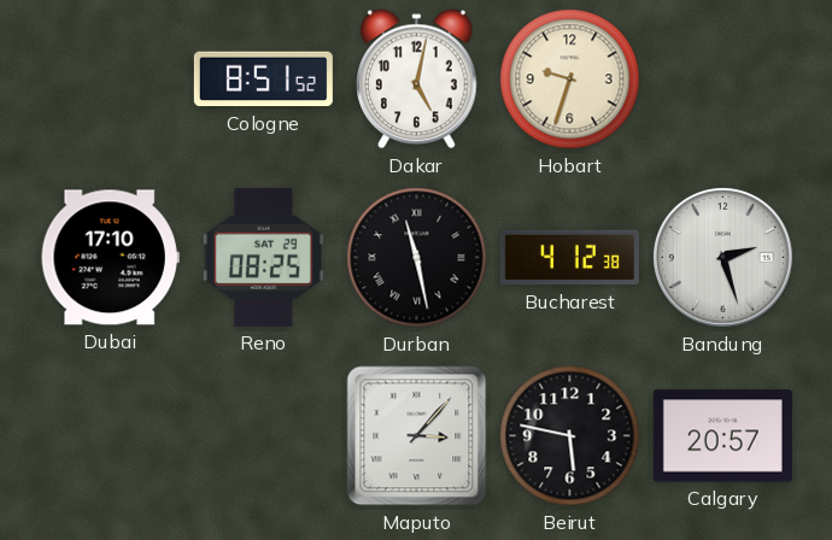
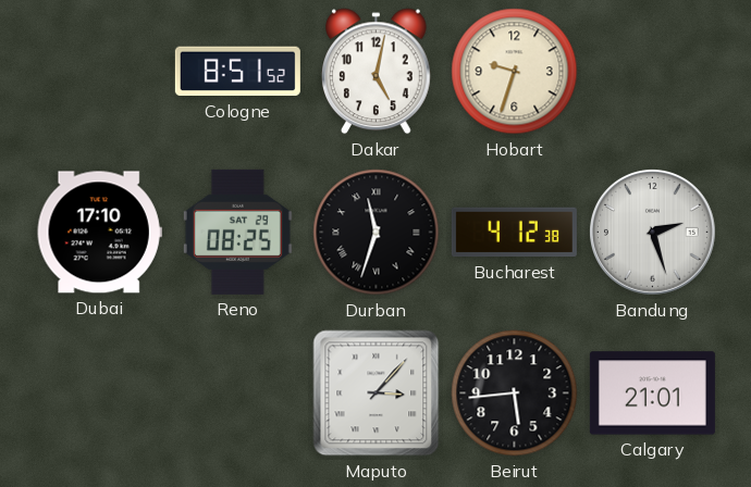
Durban: 11:28 -> 11:33
Beirut: 5:47 -> 5:44
Calgary: 20:57 -> 21:01
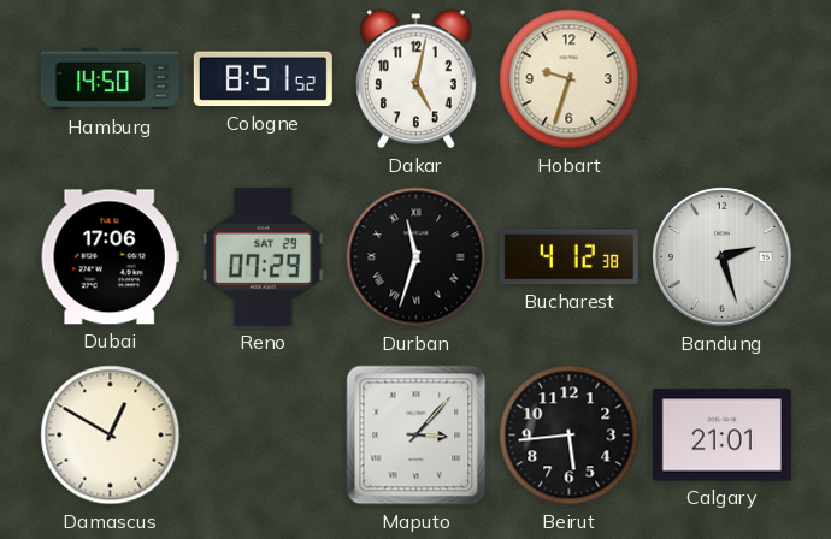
Hamburg: none -> 14:50
Dubai: 17:10 -> 17:06
Reno: 08:25 -> 07:29
Damascus: none -> 12:50
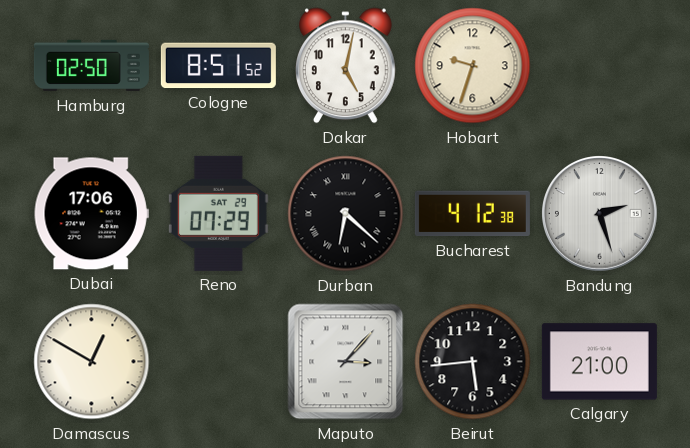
Hamburg: 14:50 -> 02:50
Durban: 11:33 -> 6:22
Calgary: 21:01 -> 21:00
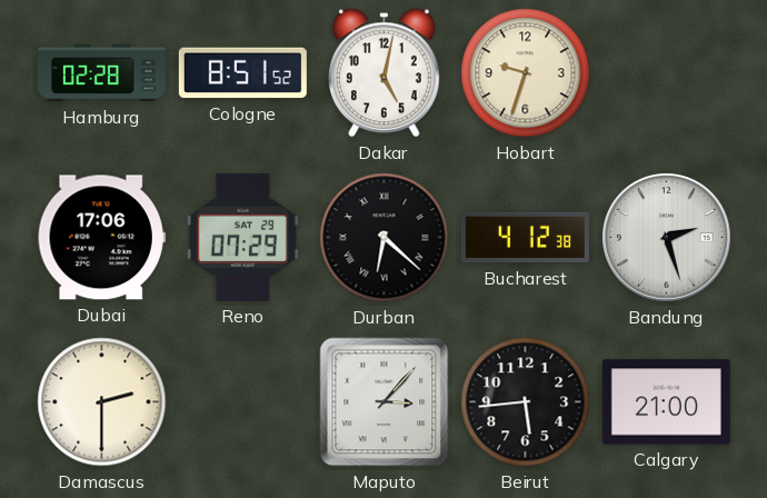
Hamburg: 02:50 -> 02:28
Damascus: 12:50 -> 2:30
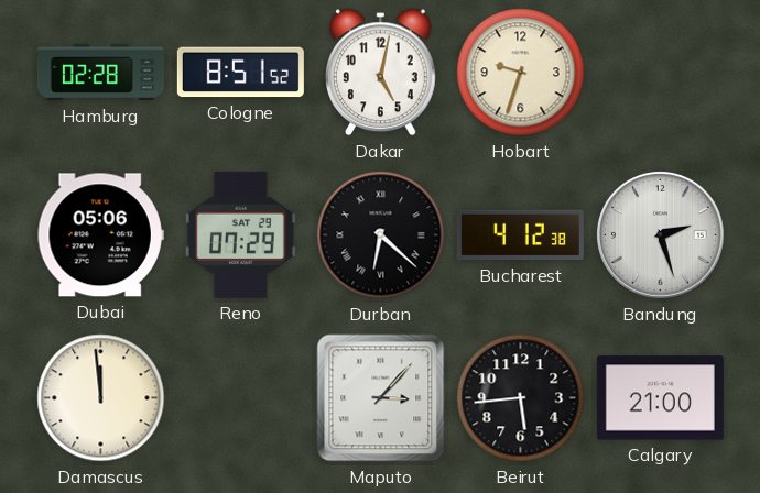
Dubai: 17:06 -> 05:06
Damascus: 2:30 -> 11:59
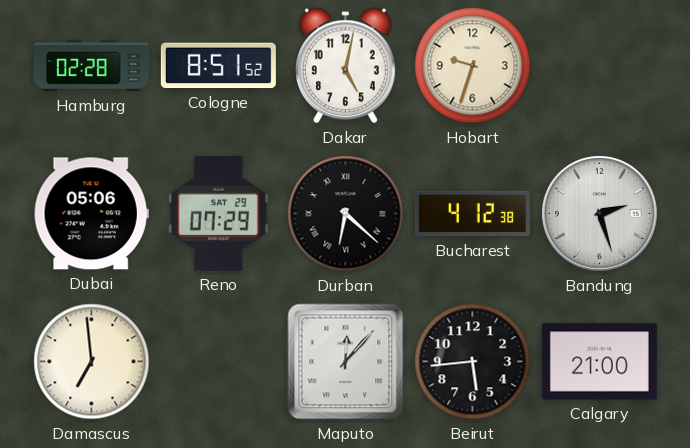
Damascus: 11:59 -> 6:59
Maputo: 3:07 -> 12:07
